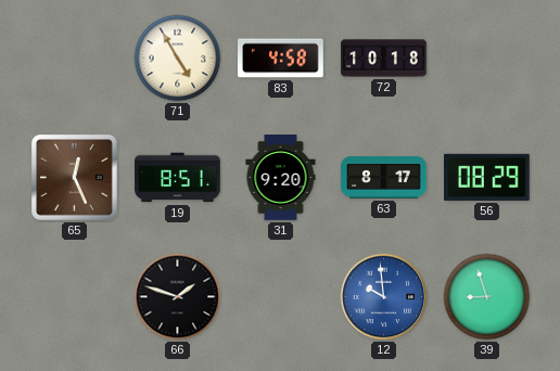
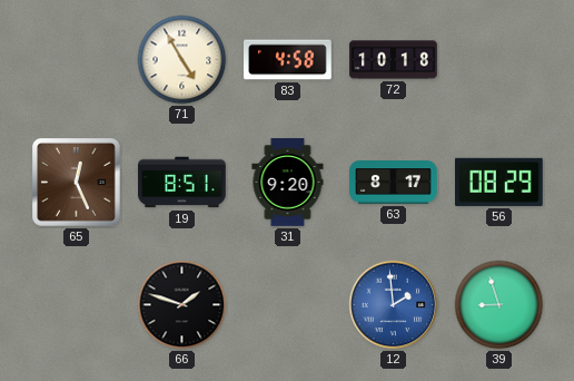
12: 9:59 -> 1:59
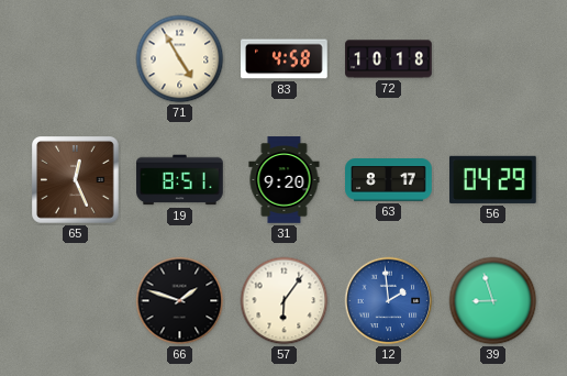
56: 08:29 -> 04:29
57: none -> 6:06
